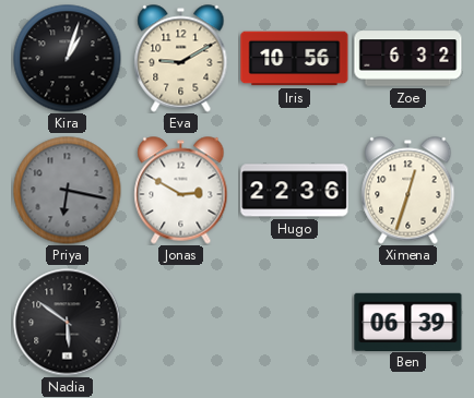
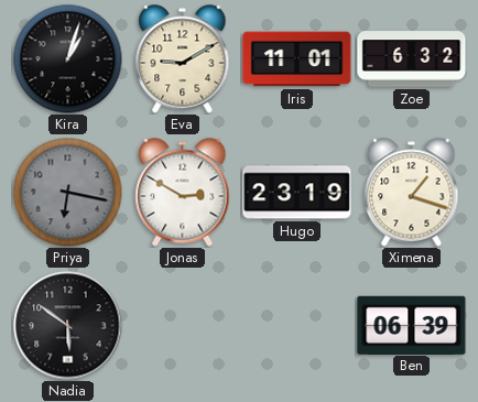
Iris: 10:56 -> 11:01
Hugo: 22:36 -> 23:19
Ximena: 12:33 -> 1:18
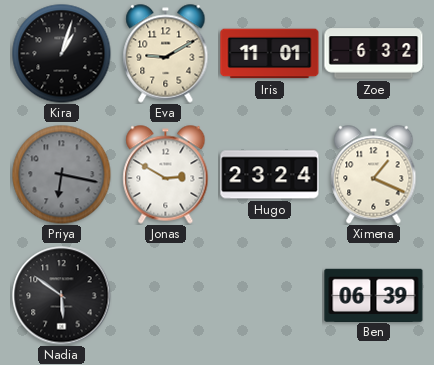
Hugo: 23:19 -> 23:24
Ximena: 1:18 -> 1:19
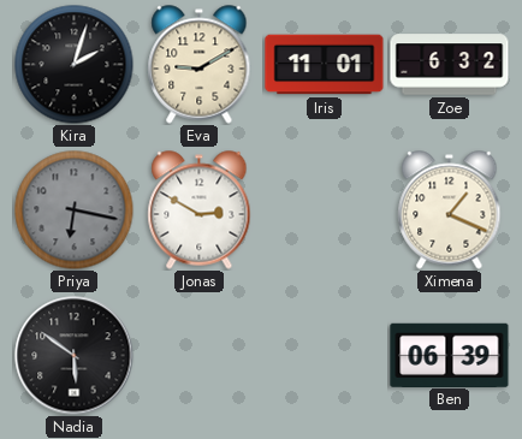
Kira: 1:03 -> 2:03
Hugo: 23:24 -> none
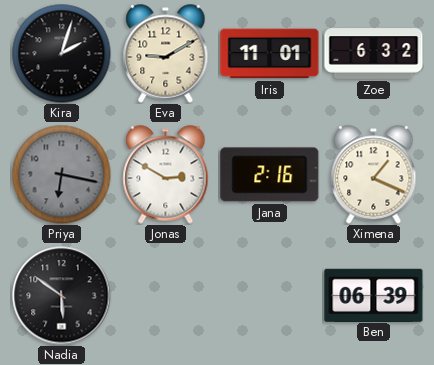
Jana: none -> 2:16
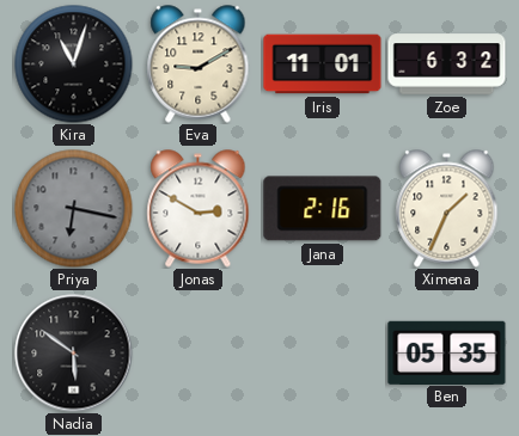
Kira: 2:03 -> 11:03
Ximena: 1:19 -> 1:34
Ben: 06:39 -> 05:35
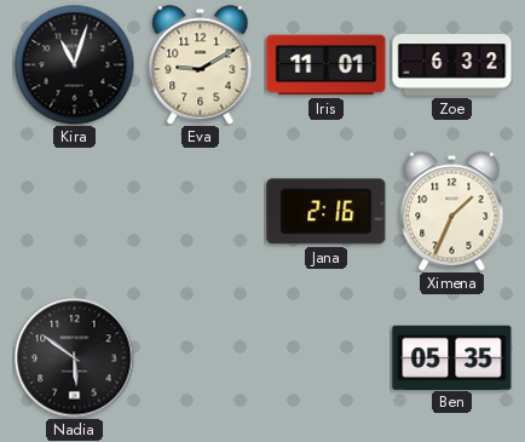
Priya: 6:17 -> none
Jonas: 2:50 -> none
